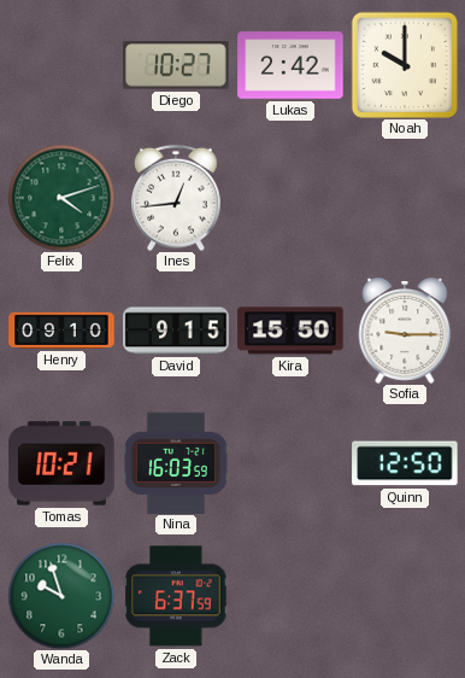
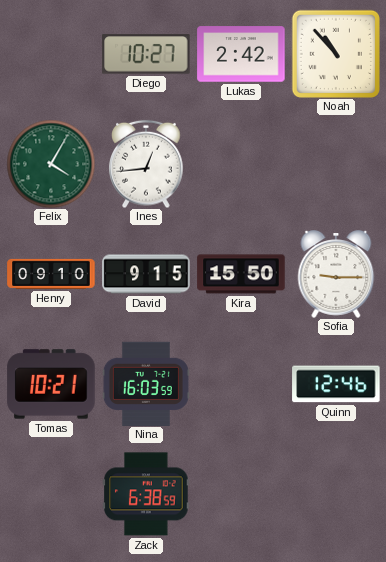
Noah: 10:00 -> 10:53
Felix: 4:12 -> 4:05
Quinn: 12:50 -> 12:46
Wanda: 9:57 -> none
Zack: 6:37 -> 6:38
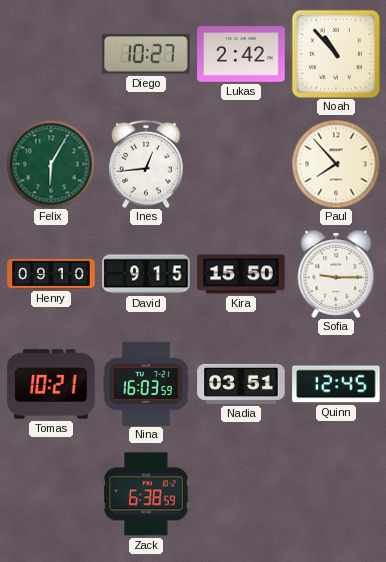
Felix: 4:05 -> 6:05
Paul: none -> 7:53
Nadia: none -> 03:51
Quinn: 12:46 -> 12:45
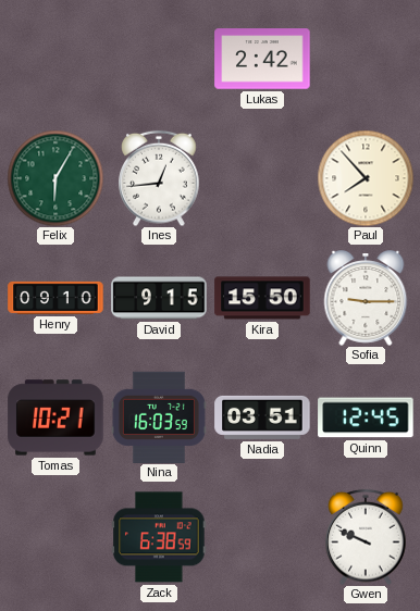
Diego: 10:27 -> none
Noah: 10:53 -> none
Gwen: none -> 9:49
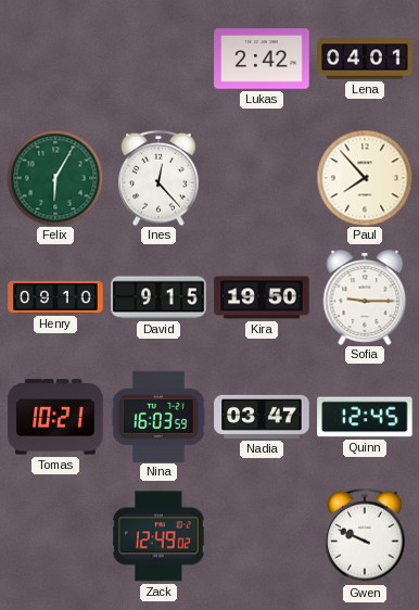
Lena: none -> 04:01
Ines: 12:44 -> 12:23
Kira: 15:50 -> 19:50
Nadia: 03:51 -> 03:47
Zack: 6:38 -> 12:49
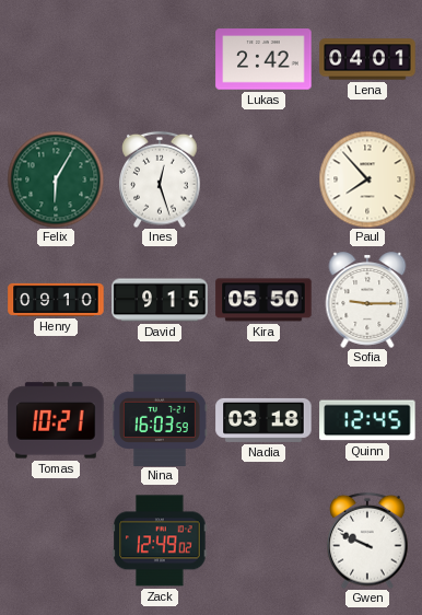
Ines: 12:23 -> 12:27
Kira: 19:50 -> 05:50
Nadia: 03:47 -> 03:18
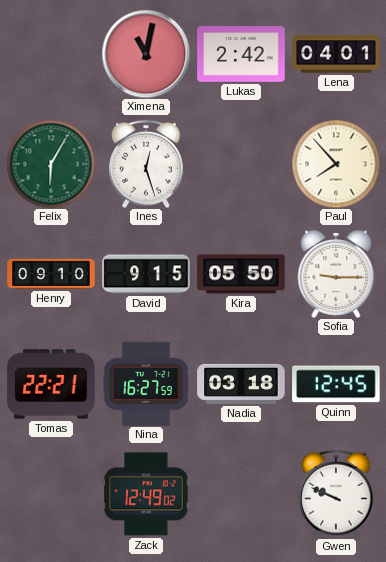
Ximena: none -> 11:02
Tomas: 10:21 -> 22:21
Nina: 16:03 -> 16:27
